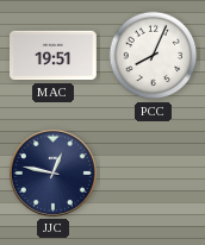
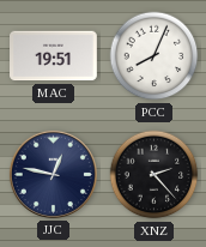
XNZ: none -> 2:23
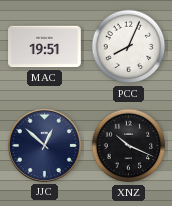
JJC: 12:47 -> 12:52
XNZ: 2:23 -> 10:19
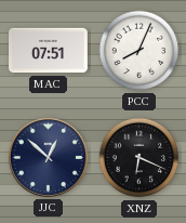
MAC: 19:51 -> 07:51
XNZ: 10:19 -> 6:19
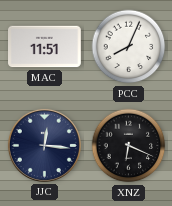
MAC: 07:51 -> 11:51
JJC: 12:52 -> 12:16
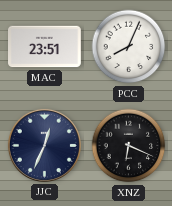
MAC: 11:51 -> 23:51
JJC: 12:16 -> 12:34
